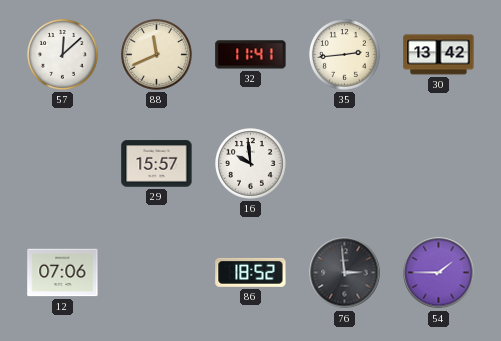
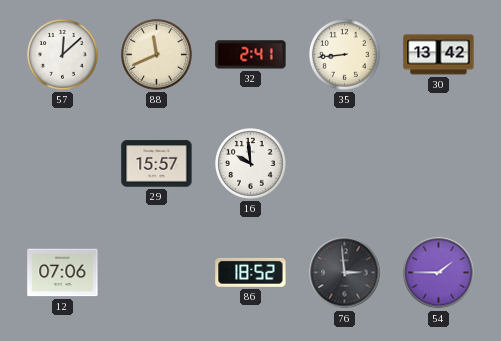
32: 11:41 -> 2:41
35: 2:44 -> 8:44
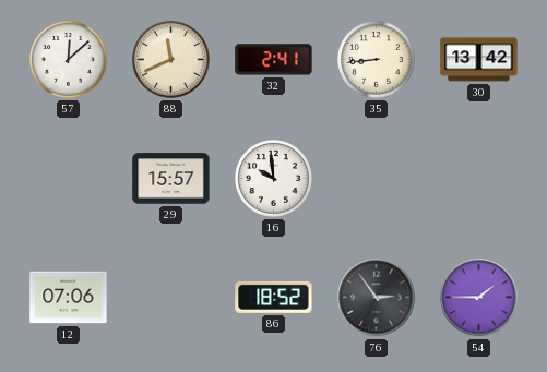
76: 2:59 -> 2:54
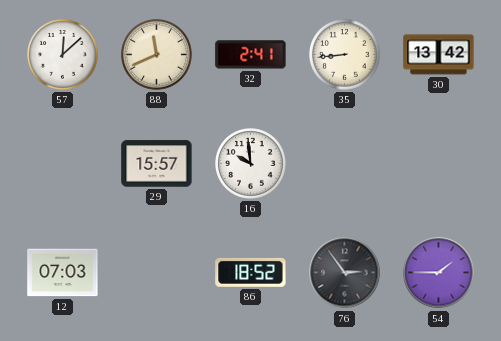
12: 07:06 -> 07:03
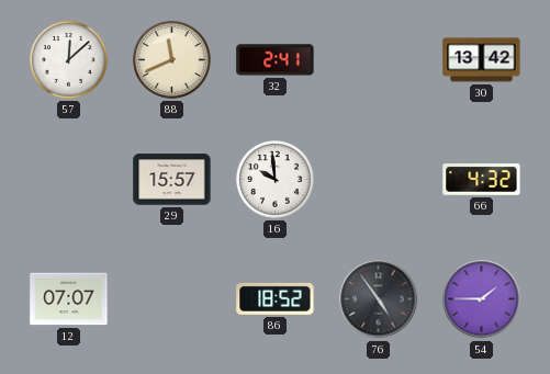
35: 8:44 -> none
66: none -> 4:32
12: 07:03 -> 07:07
76: 2:54 -> 4:54
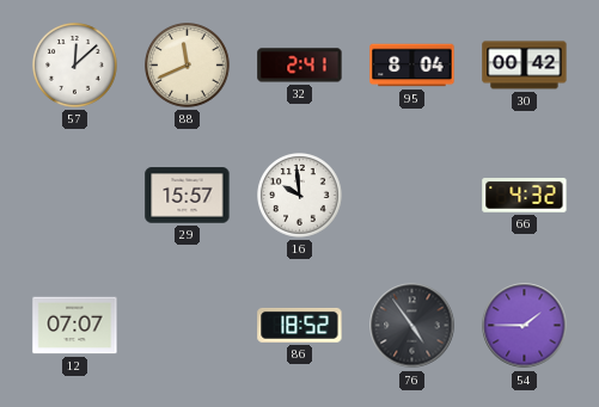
95: none -> 8:04
30: 13:42 -> 00:42
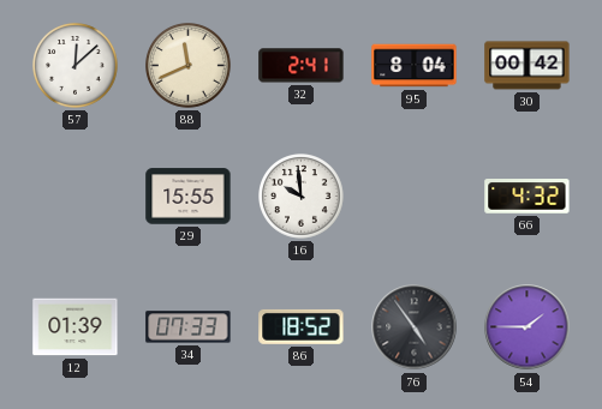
29: 15:57 -> 15:55
12: 07:07 -> 01:39
34: none -> 07:33
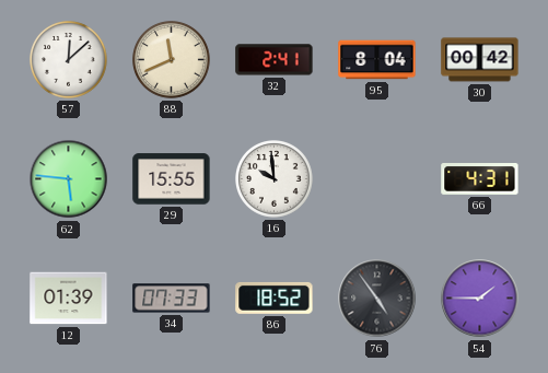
62: none -> 5:46
66: 4:32 -> 4:31
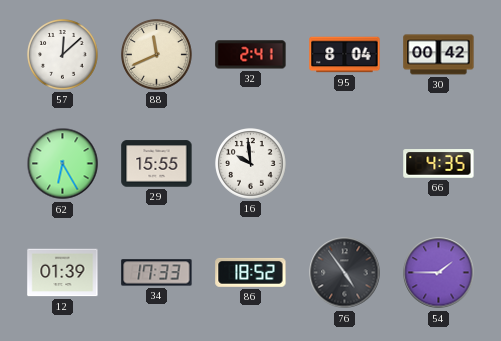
62: 5:46 -> 6:25
66: 4:31 -> 4:35
34: 07:33 -> 17:33
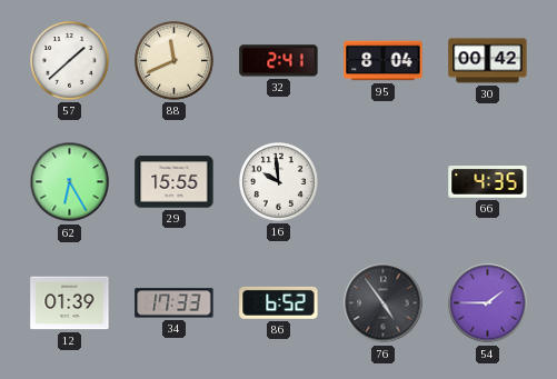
57: 12:08 -> 1:38
86: 18:52 -> 6:52
